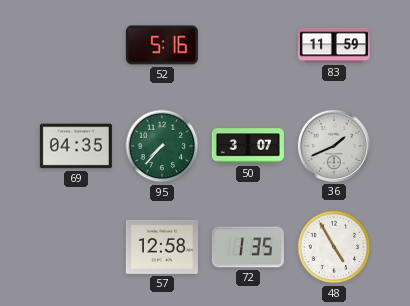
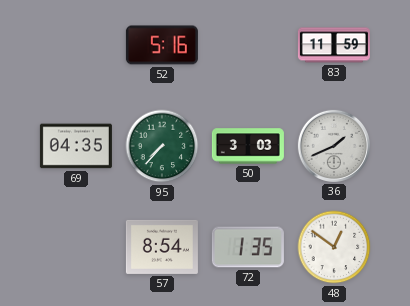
50: 3:07 -> 3:03
57: 12:58 -> 8:54
48: 4:55 -> 12:51
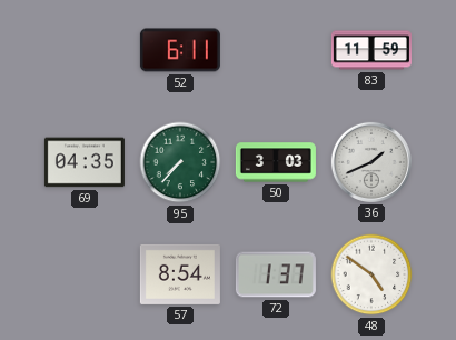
52: 5:16 -> 6:11
72: 1:35 -> 1:37
48: 12:51 -> 4:51
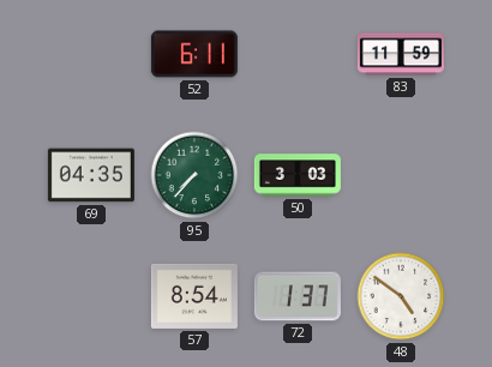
36: 1:41 -> none
